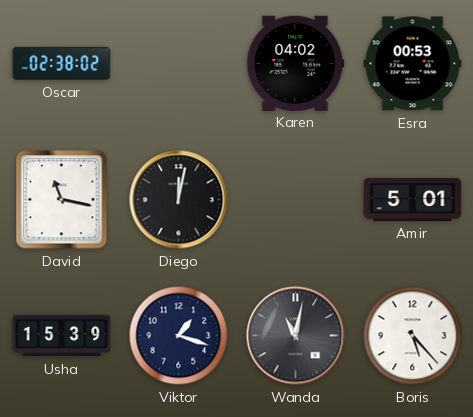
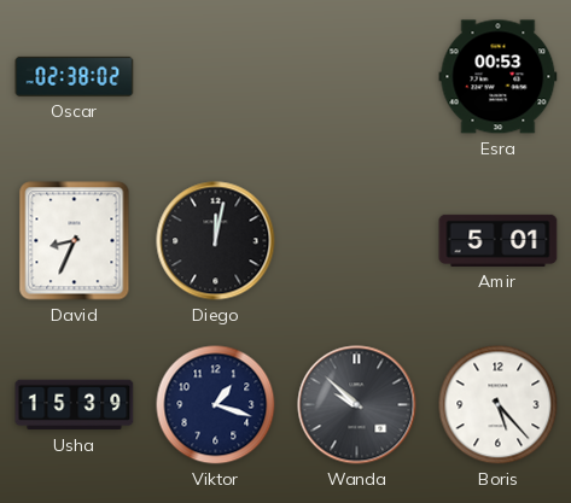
Karen: 04:02 -> none
David: 11:17 -> 8:34
Wanda: 11:02 -> 9:52
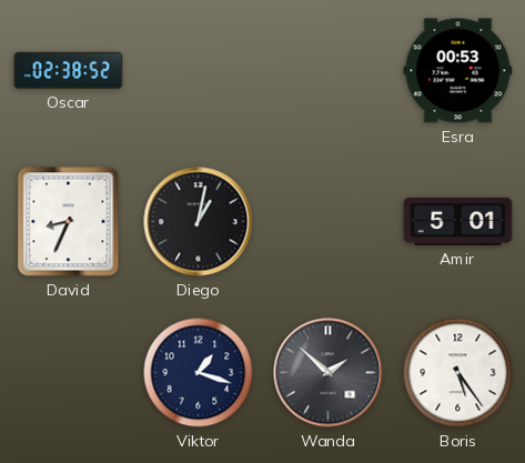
Oscar: 02:38:02 -> 02:38:52
Diego: 12:02 -> 1:02
Usha: 15:39 -> none
Wanda: 9:52 -> 1:52
Boris: 5:23 -> 5:24
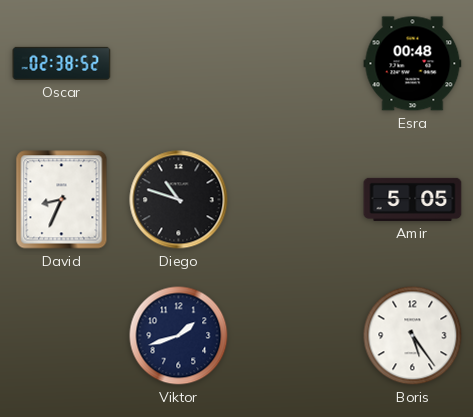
Esra: 00:53 -> 00:48
Diego: 1:02 -> 10:48
Amir: 5:01 -> 5:05
Viktor: 1:18 -> 1:42
Wanda: 1:52 -> none
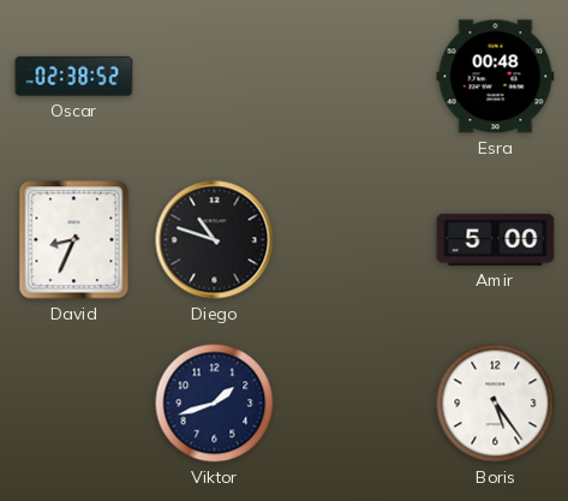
Amir: 5:05 -> 5:00
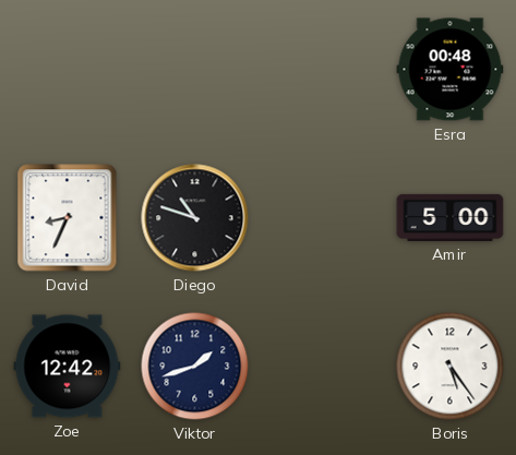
Oscar: 02:38 -> none
Zoe: none -> 12:42
